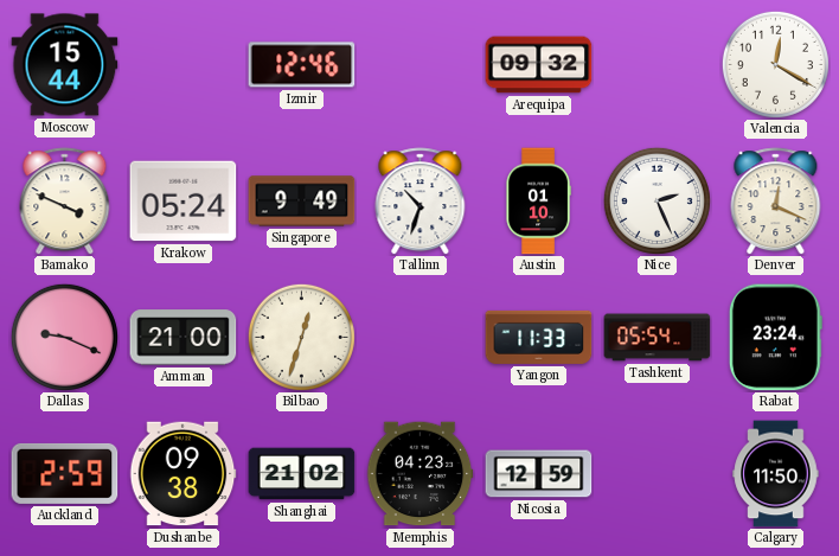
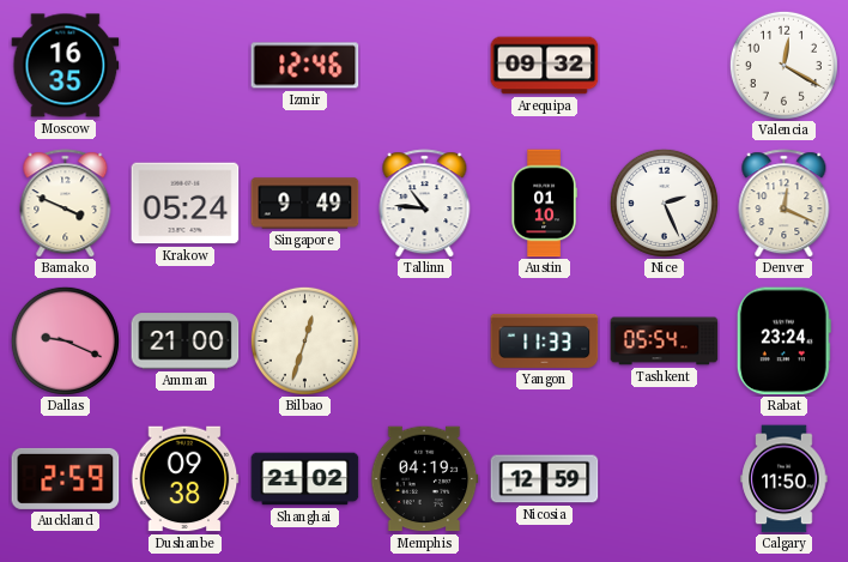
Moscow: 15:44 -> 16:35
Tallinn: 10:33 -> 10:46
Memphis: 04:23 -> 04:19
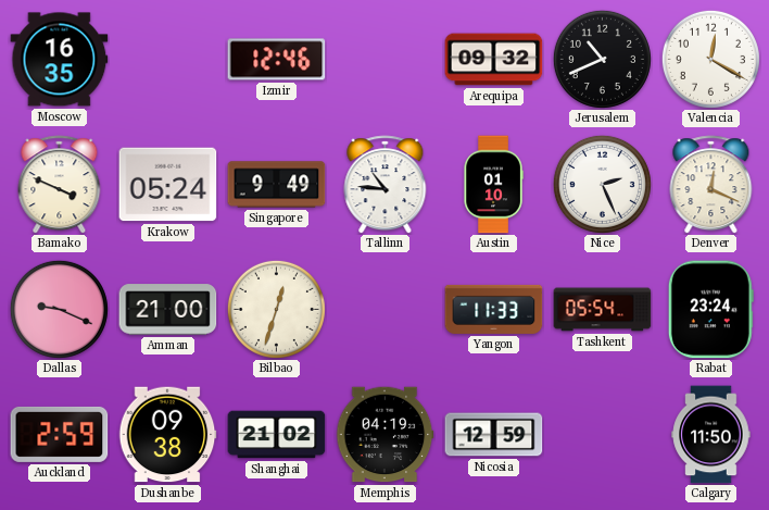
Jerusalem: none -> 10:41
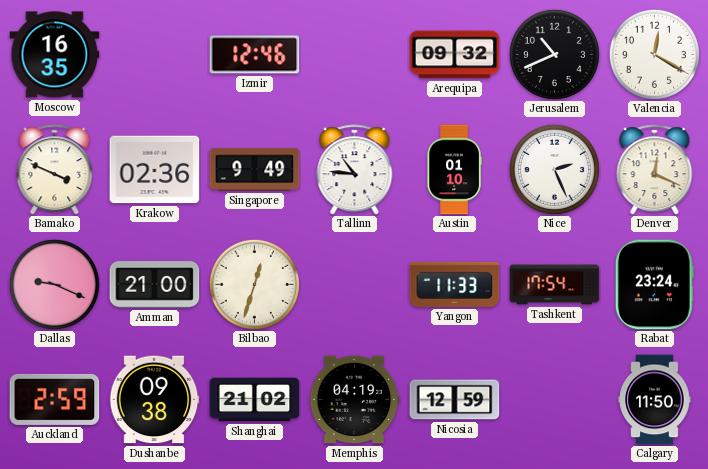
Krakow: 05:24 -> 02:36
Tashkent: 05:54 -> 17:54
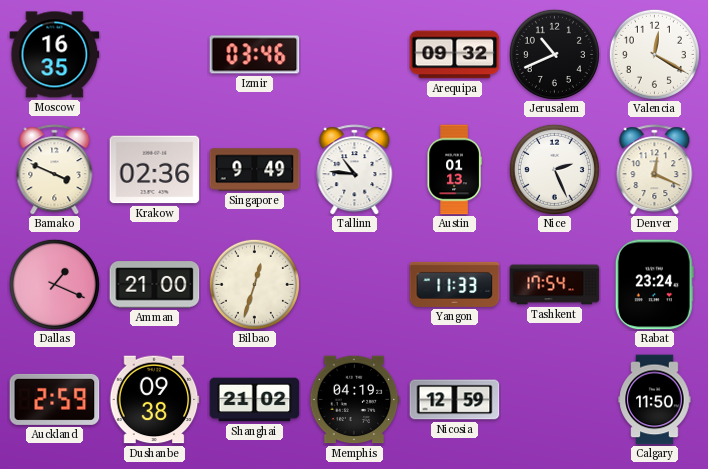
Izmir: 12:46 -> 03:46
Austin: 01:10 -> 01:13
Dallas: 9:19 -> 1:19
